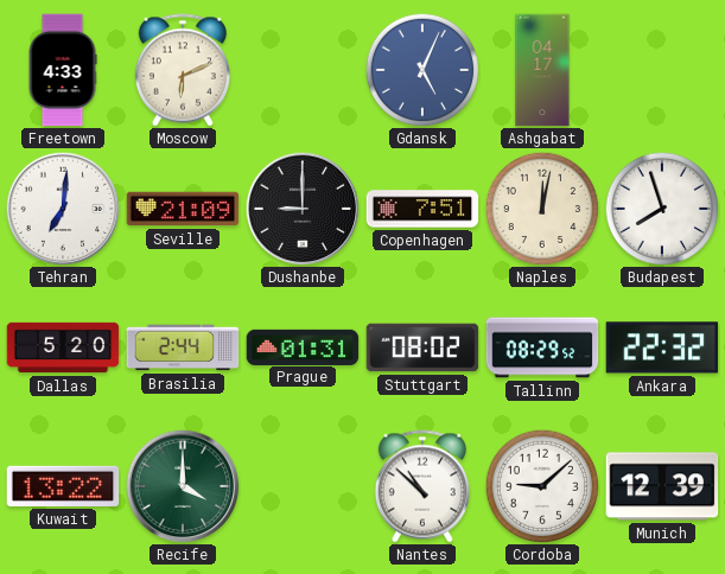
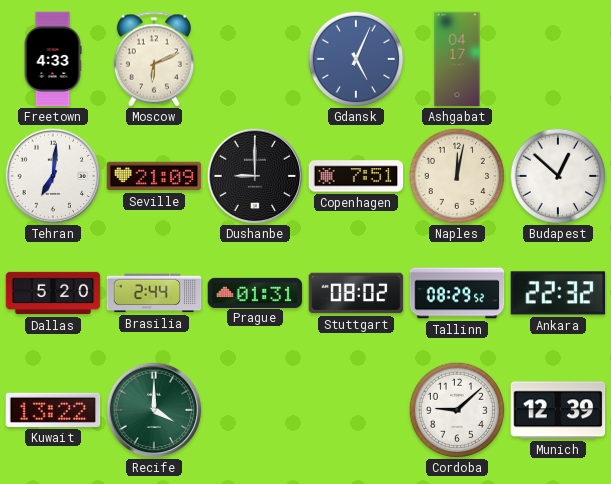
Budapest: 7:57 -> 12:52
Nantes: 10:52 -> none
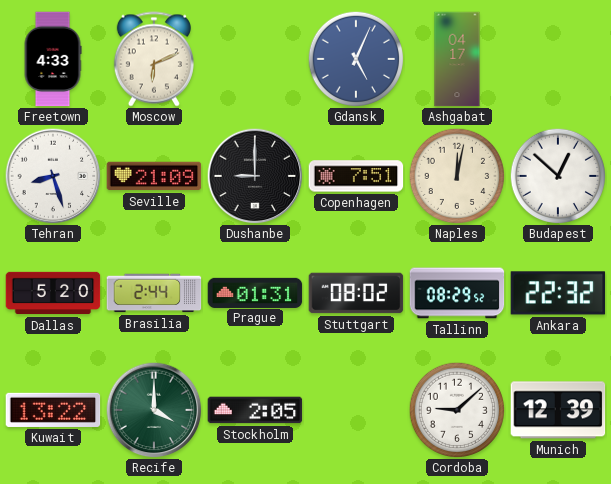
Tehran: 7:01 -> 8:27
Stockholm: none -> 2:05
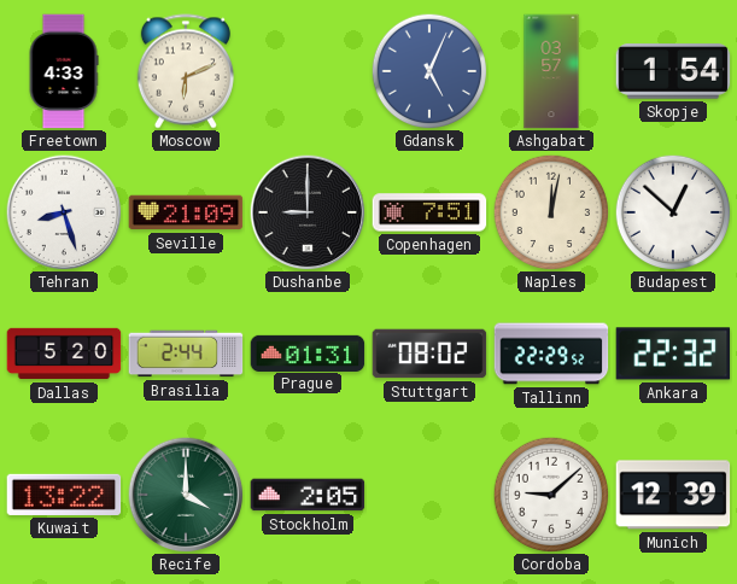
Ashgabat: 04:17 -> 03:57
Skopje: none -> 1:54
Tallinn: 08:29 -> 22:29
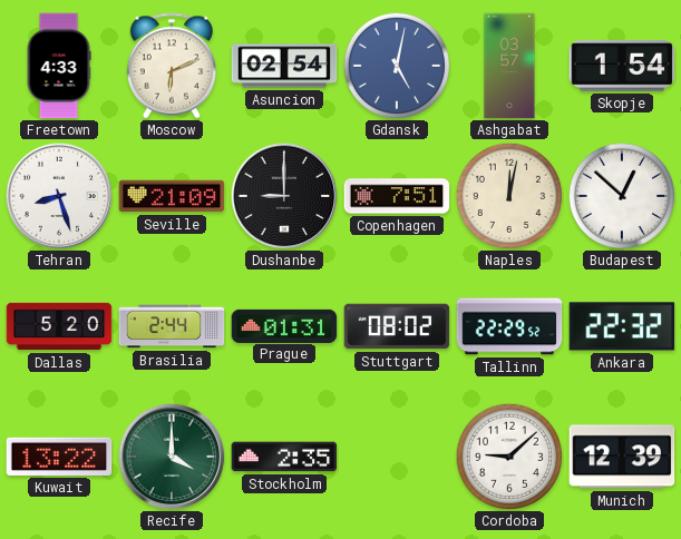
Asuncion: none -> 02:54
Gdansk: 5:04 -> 5:02
Stockholm: 2:05 -> 2:35
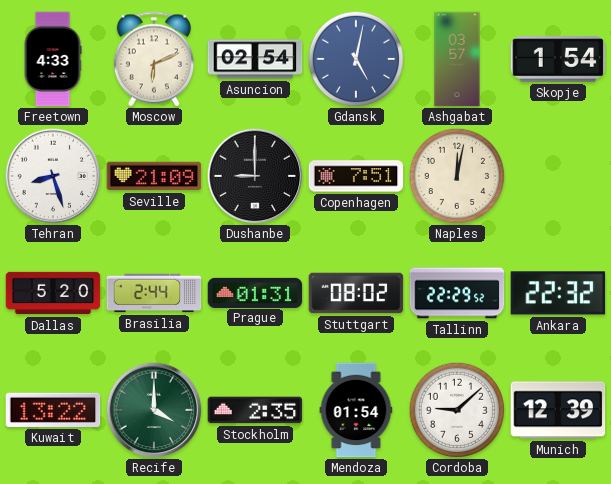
Budapest: 12:52 -> none
Mendoza: none -> 01:54
